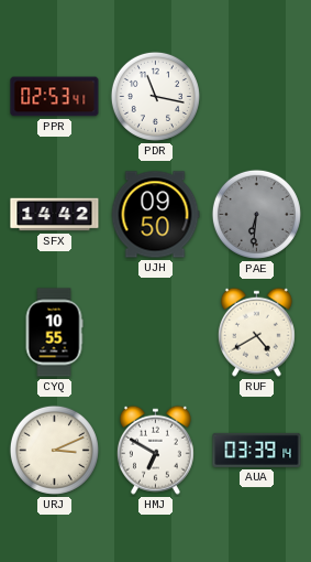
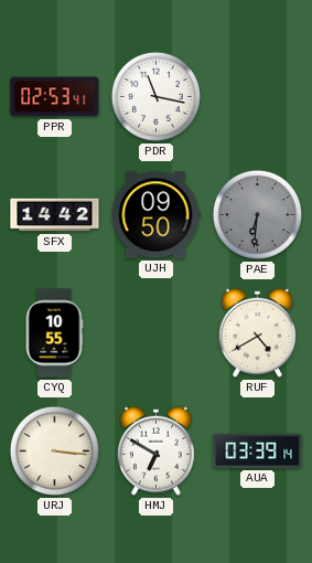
URJ: 3:11 -> 3:16
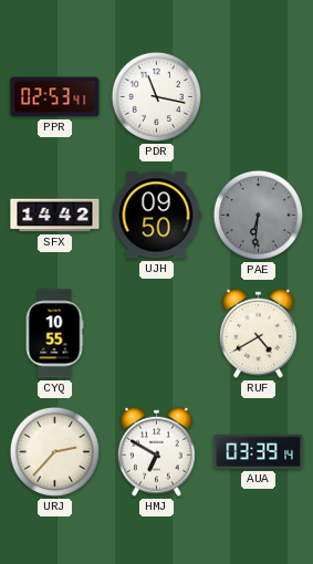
URJ: 3:16 -> 2:37
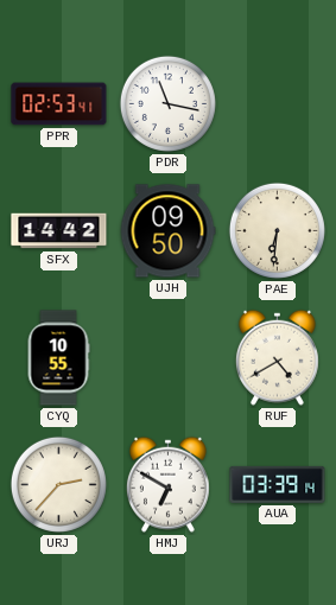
PAE dial: grey -> cream
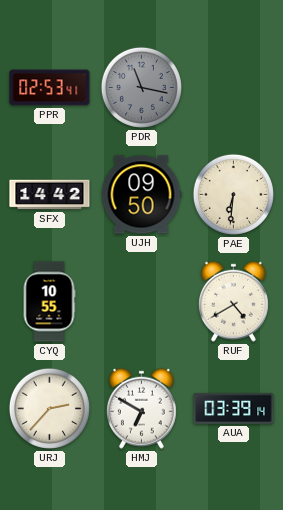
PDR dial: white -> grey
